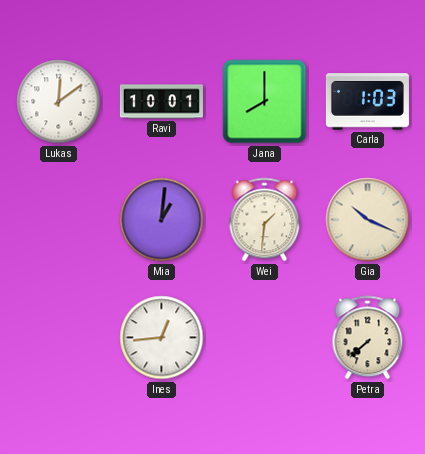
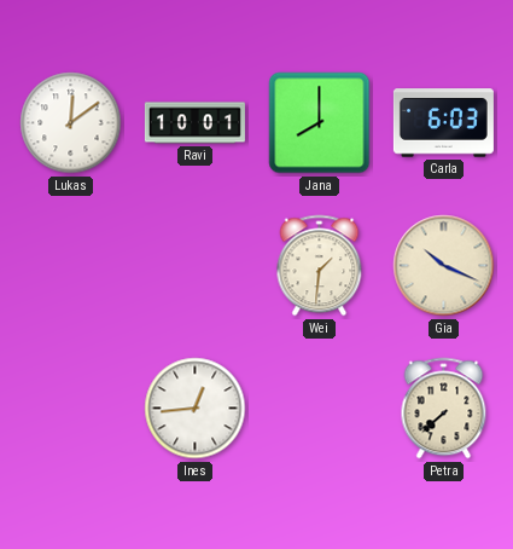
Carla: 1:03 -> 6:03
Mia: 1:01 -> none
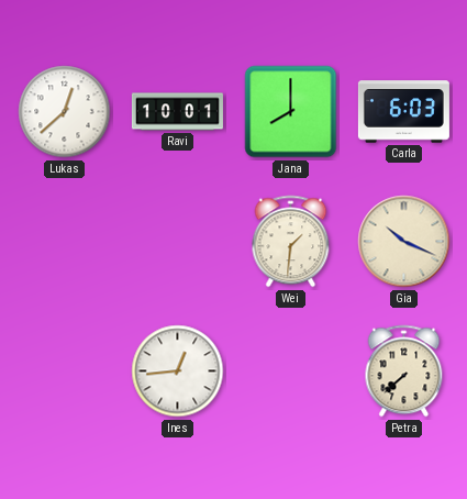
Lukas: 12:09 -> 12:38
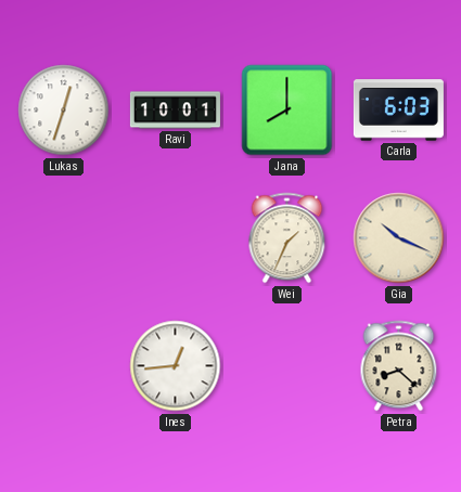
Lukas: 12:38 -> 12:33
Wei: 1:31 -> 1:34
Petra: 7:38 -> 8:22
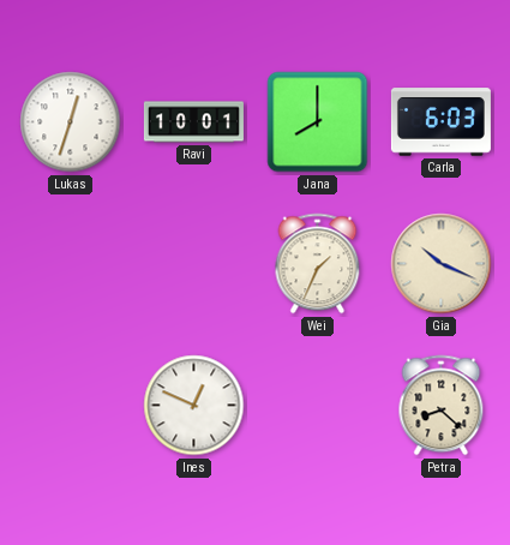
Ines: 12:44 -> 12:49
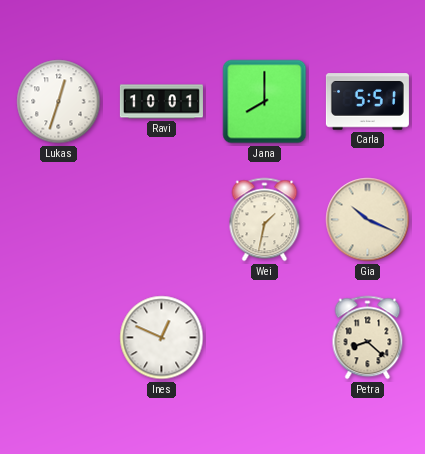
Carla: 6:03 -> 5:51
Wei: 1:34 -> 1:32
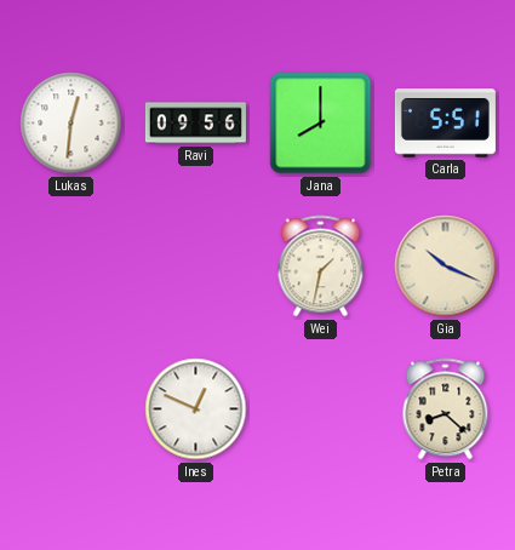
Lukas: 12:33 -> 12:31
Ravi: 10:01 -> 09:56
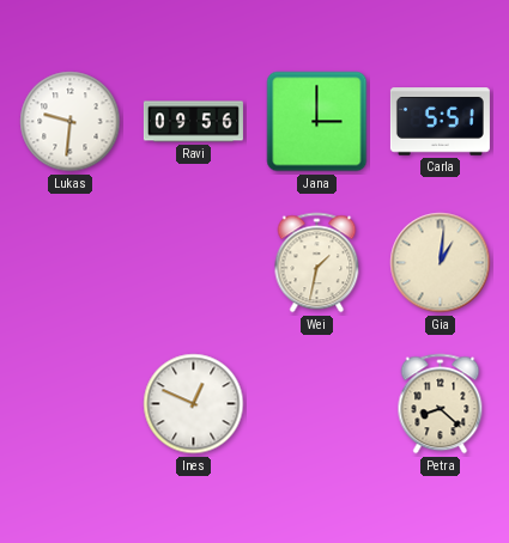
Lukas: 12:31 -> 9:31
Jana: 8:00 -> 3:00
Gia: 10:19 -> 1:01
